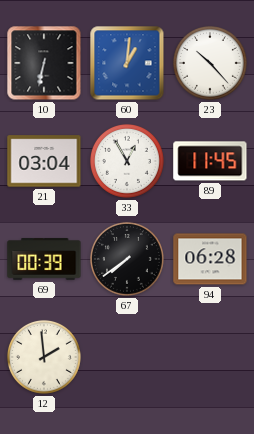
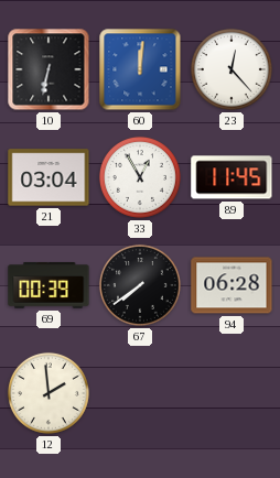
60: 1:01 -> 12:01
23: 10:23 -> 12:23
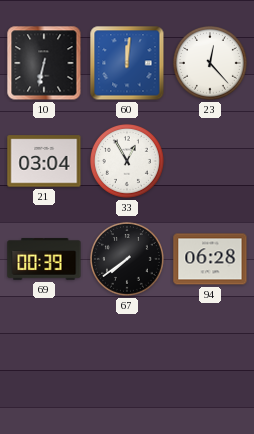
89: 11:45 -> none
12: 1:59 -> none
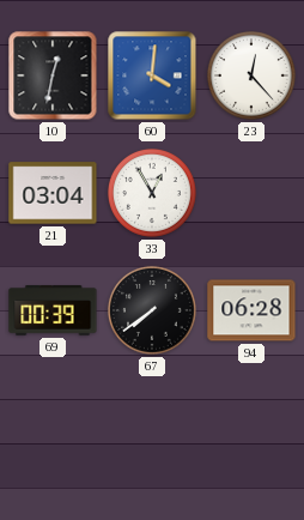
10: 6:32 -> 12:32
60: 12:01 -> 4:01
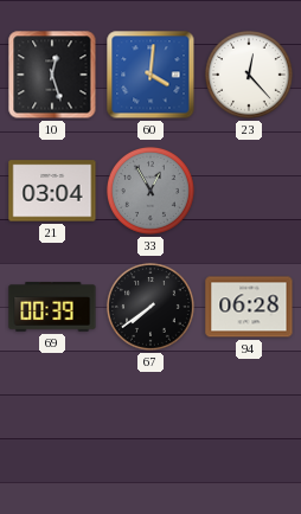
10: 12:32 -> 12:27
33 dial: white -> grey
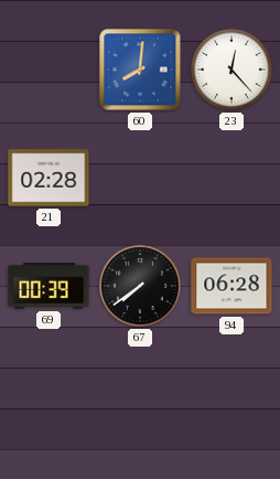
10: 12:27 -> none
60: 4:01 -> 8:01
21: 03:04 -> 02:28
33: 12:55 -> none
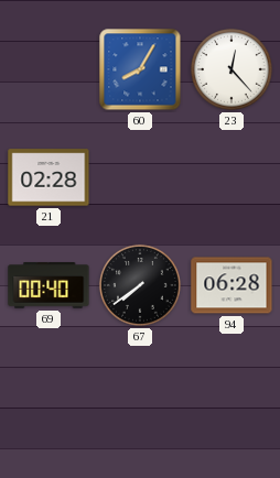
60: 8:01 -> 8:05
69: 00:39 -> 00:40
